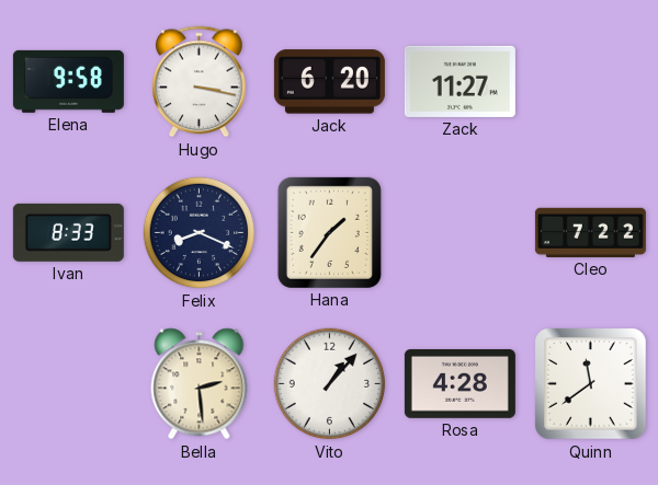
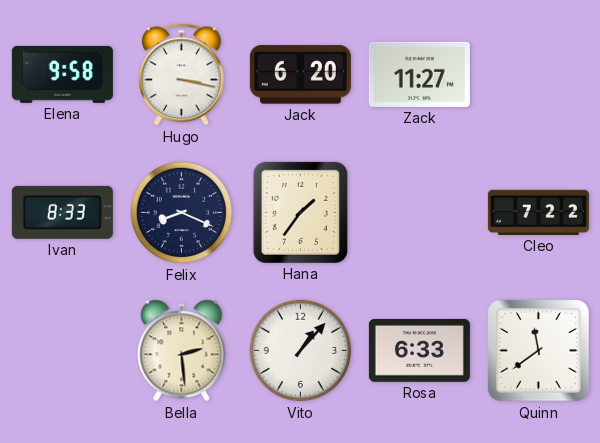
Rosa: 4:28 -> 6:33
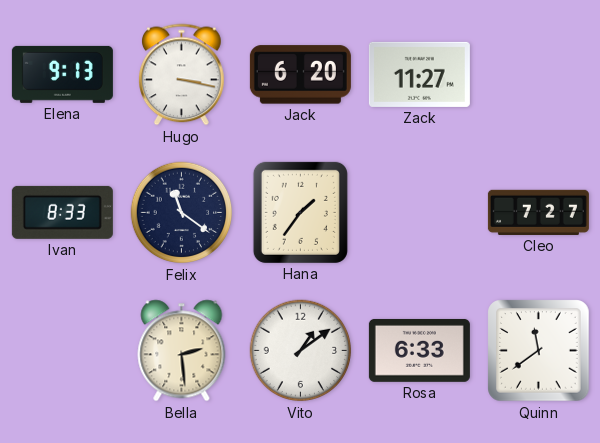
Elena: 9:58 -> 9:13
Felix: 8:19 -> 11:21
Cleo: 7:22 -> 7:27
Vito: 1:07 -> 1:09
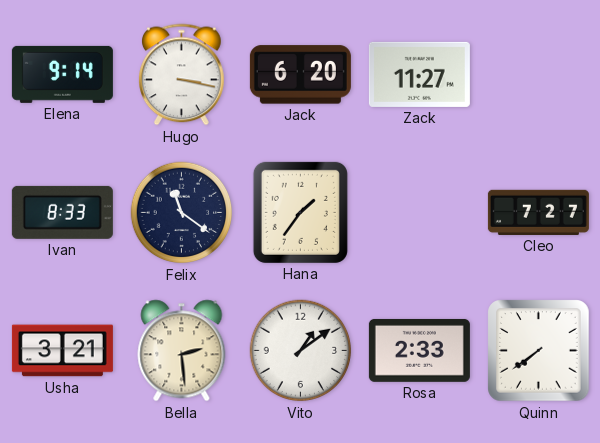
Elena: 9:13 -> 9:14
Usha: none -> 3:21
Rosa: 6:33 -> 2:33
Quinn: 11:39 -> 7:39
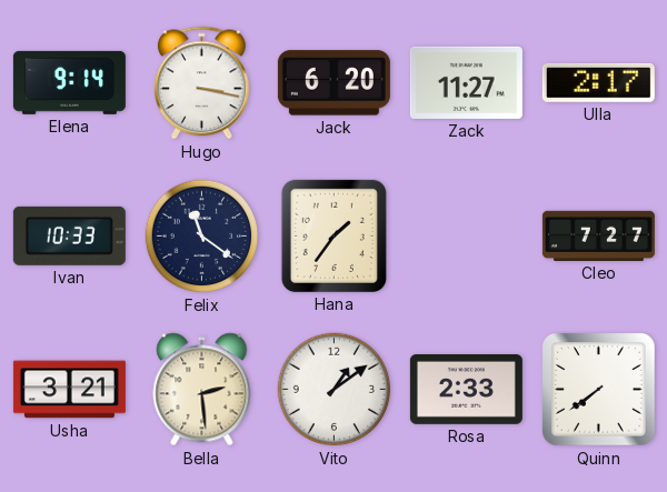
Ulla: none -> 2:17
Ivan: 8:33 -> 10:33
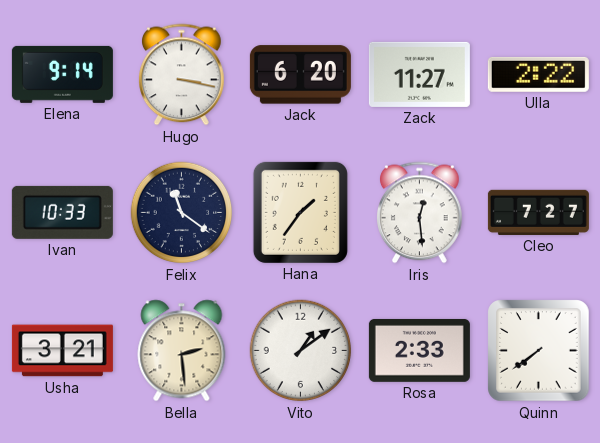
Ulla: 2:17 -> 2:22
Iris: none -> 12:29
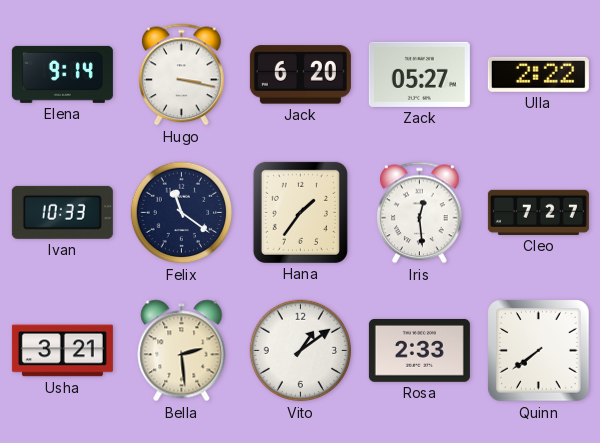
Zack: 11:27 -> 05:27
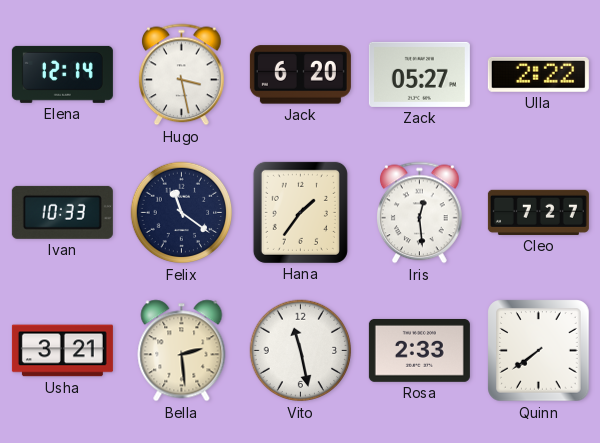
Elena: 9:14 -> 12:14
Hugo: 3:17 -> 3:28
Vito: 1:09 -> 11:28
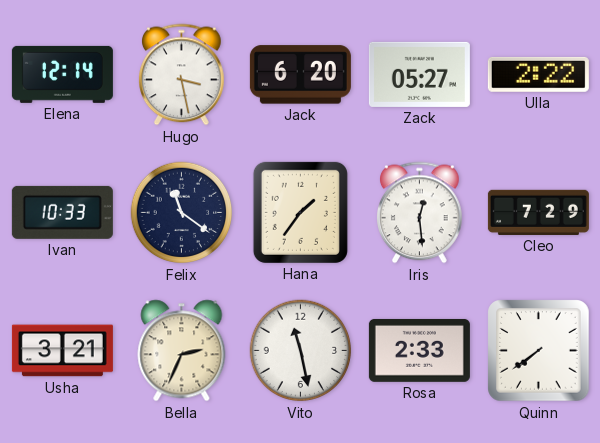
Cleo: 7:27 -> 7:29
Bella: 2:29 -> 2:34
